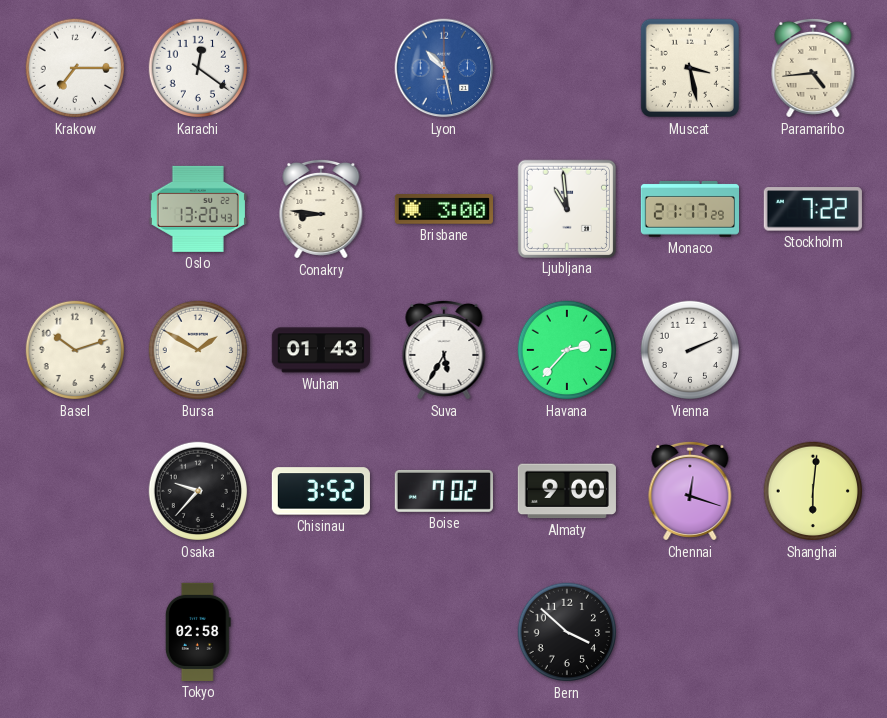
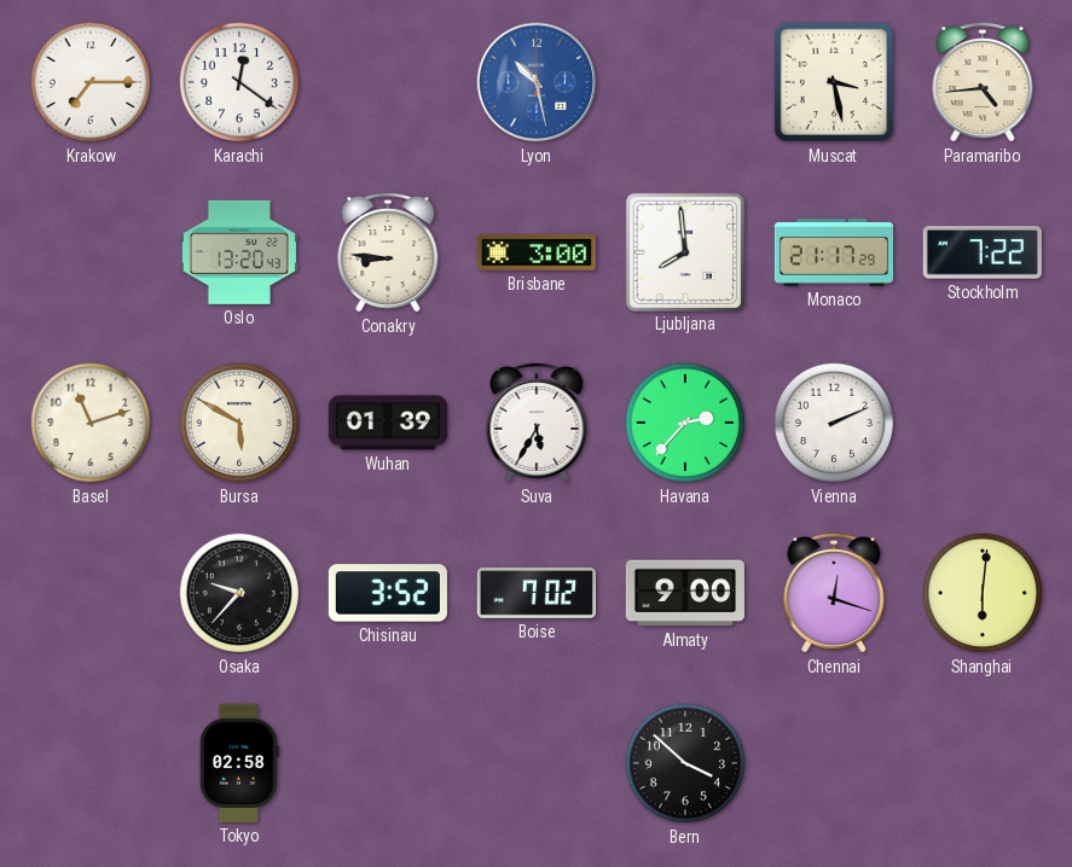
Ljubljana: 10:59 -> 7:59
Basel: 10:12 -> 11:12
Bursa: 1:50 -> 5:50
Wuhan: 01:43 -> 01:39
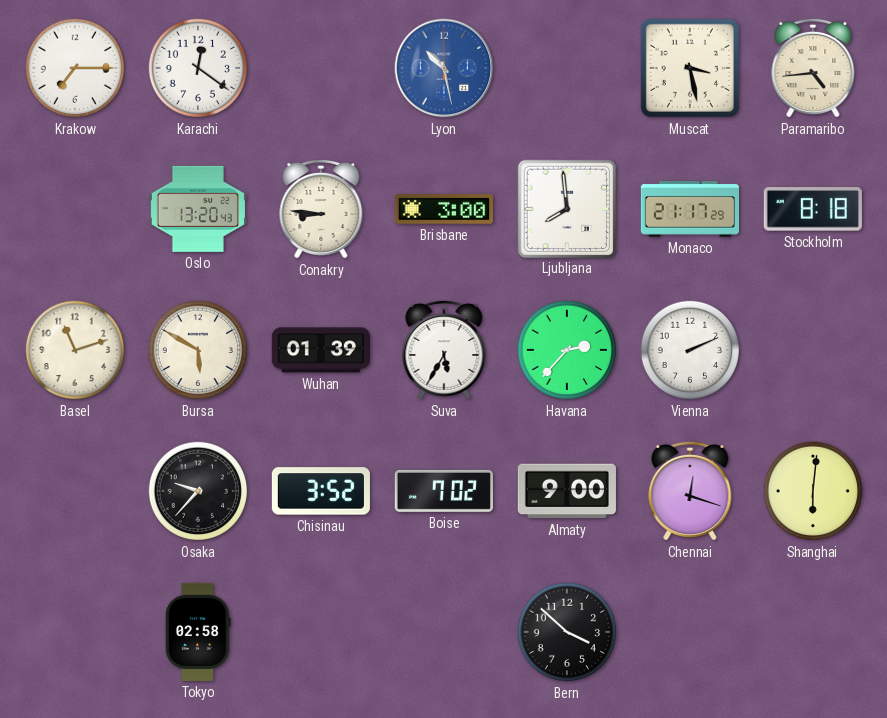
Stockholm: 7:22 -> 8:18
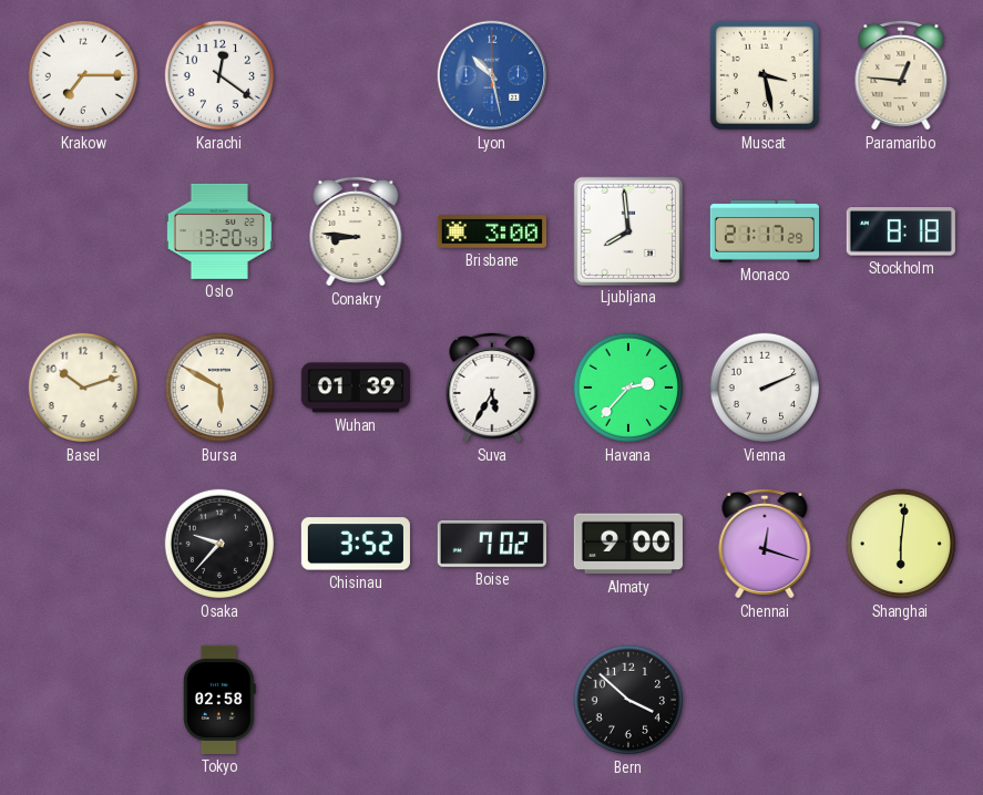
Paramaribo: 4:44 -> 12:46
Basel: 11:12 -> 10:12
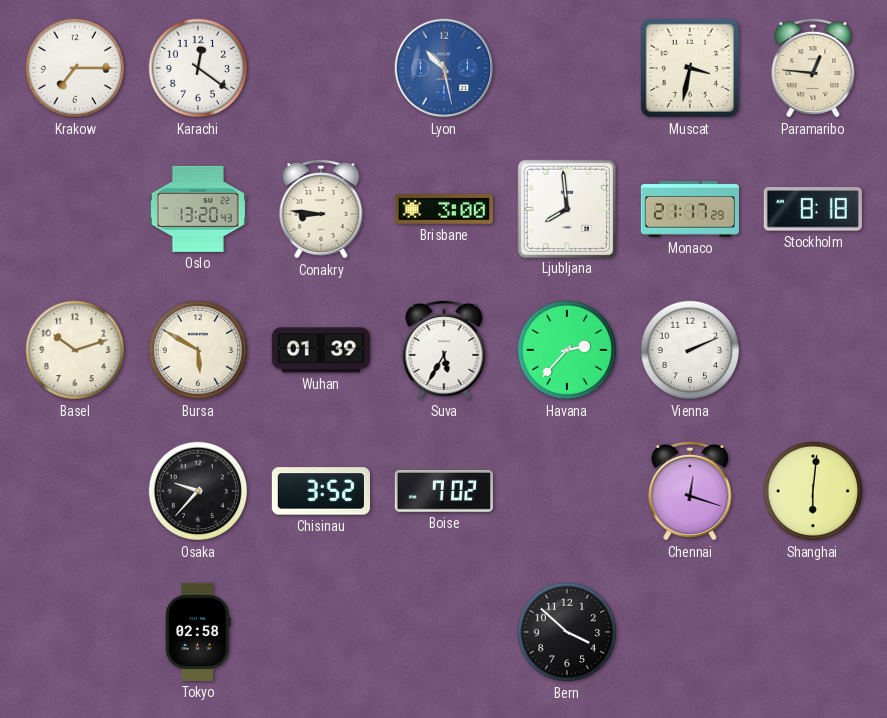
Muscat: 3:28 -> 3:32
Almaty: 9:00 -> none
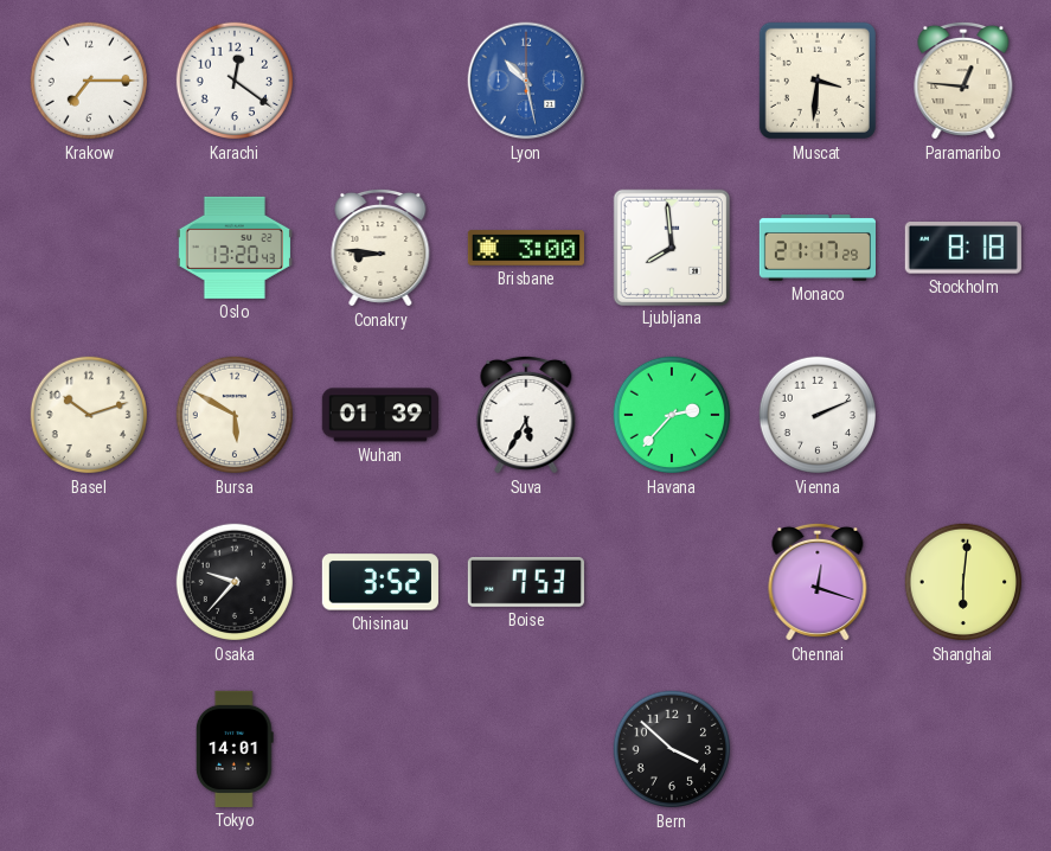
Muscat: 3:32 -> 3:31
Boise: 7:02 -> 7:53
Tokyo: 02:58 -> 14:01
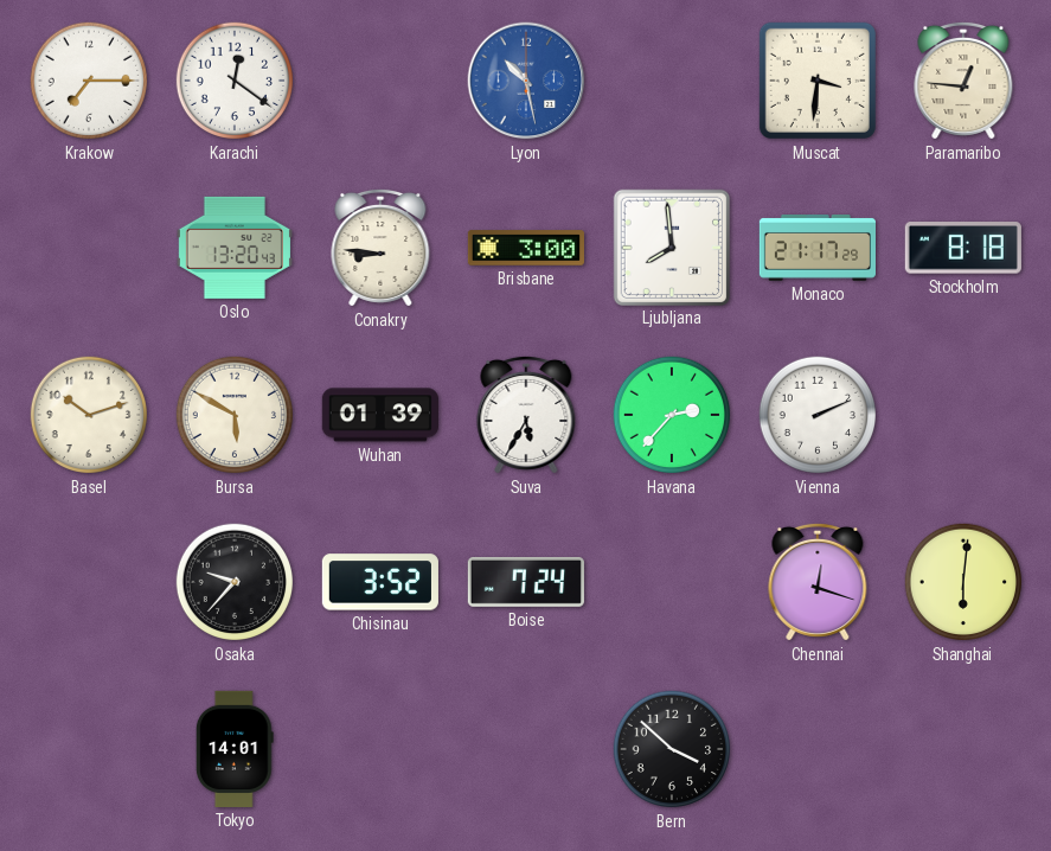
Boise: 7:53 -> 7:24
